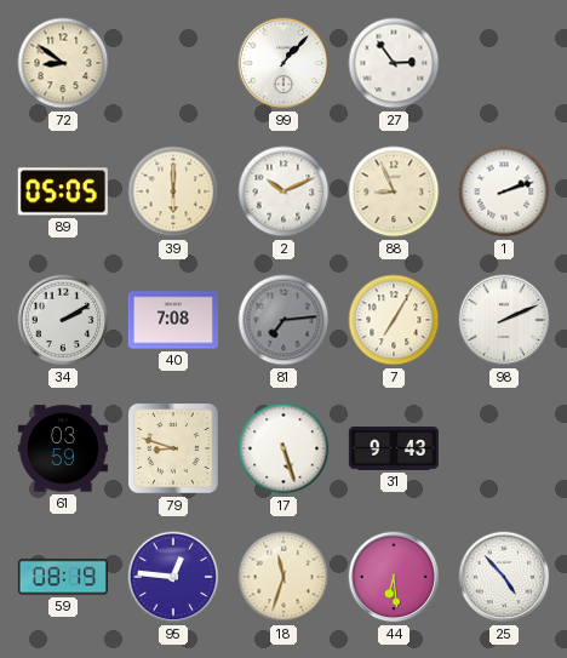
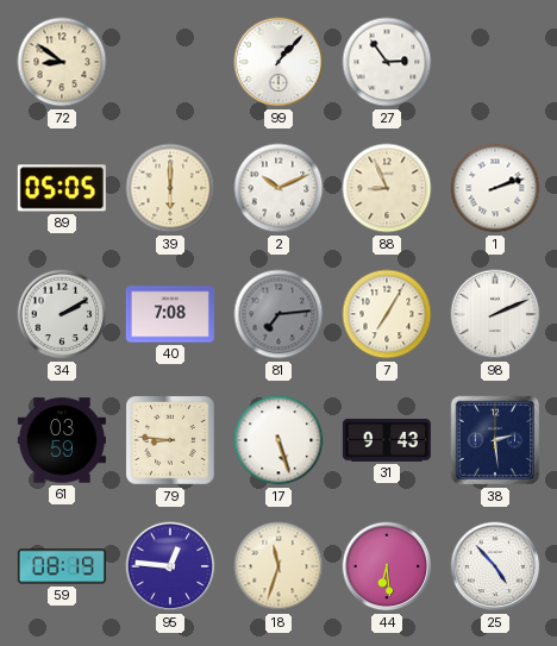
79: 8:48 -> 8:46
38: none -> 2:29
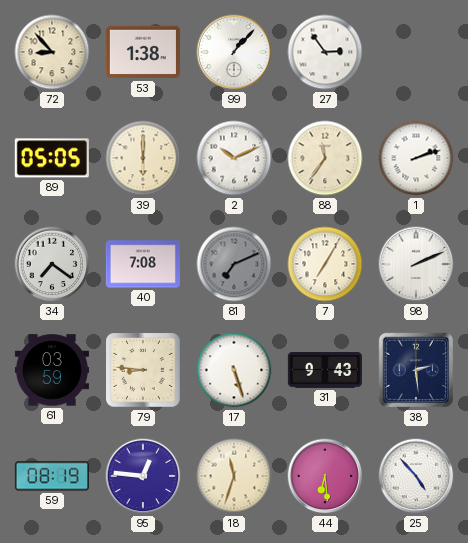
72: 8:51 -> 8:53
53: none -> 1:38
88: 8:56 -> 11:36
34: 2:10 -> 7:21
81: 7:14 -> 7:11
